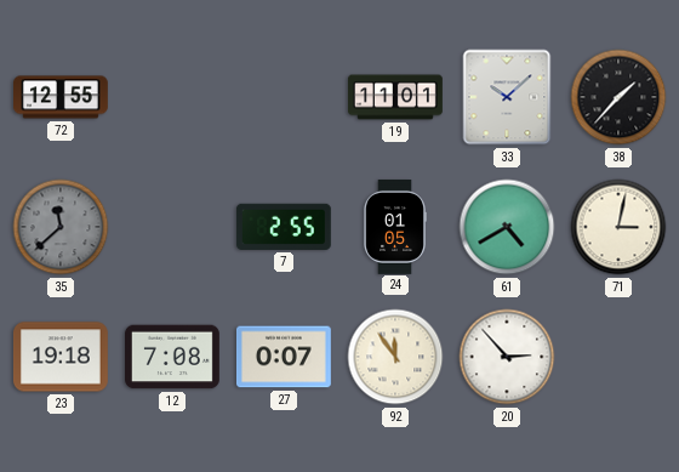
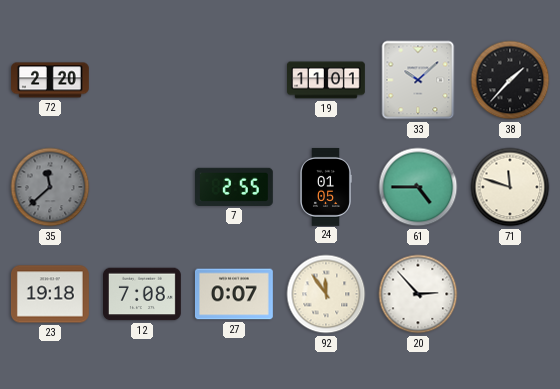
72: 12:55 -> 2:20
61: 4:40 -> 4:45
71: 3:02 -> 11:48
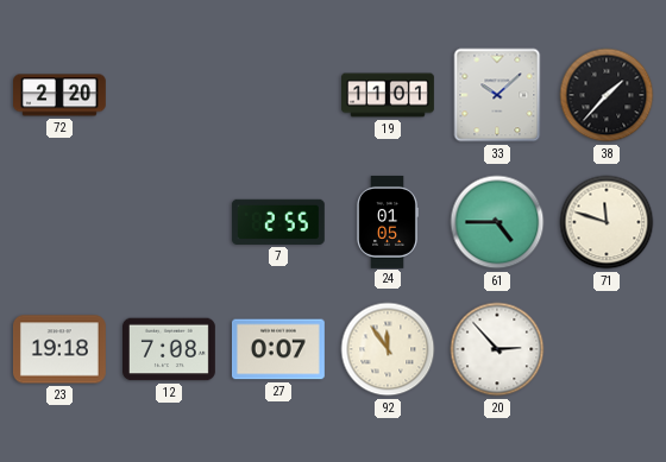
35: 11:38 -> none
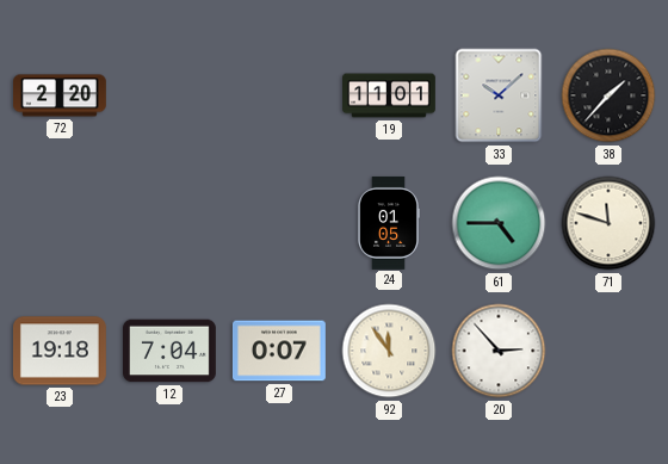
7: 2:55 -> none
12: 7:08 -> 7:04
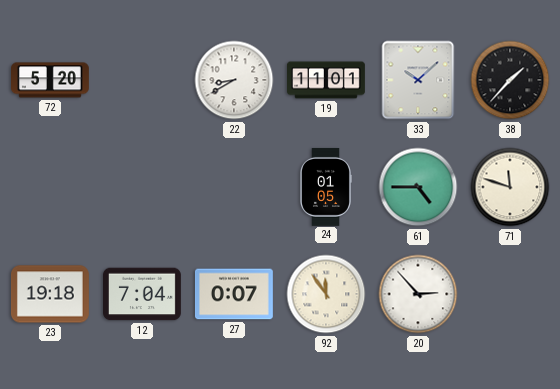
72: 2:20 -> 5:20
22: none -> 8:40
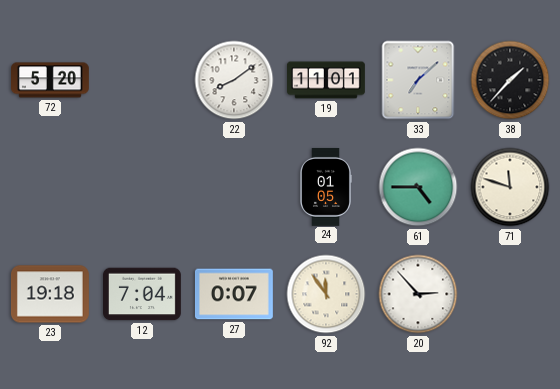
22: 8:40 -> 8:09
33: 10:08 -> 7:08
